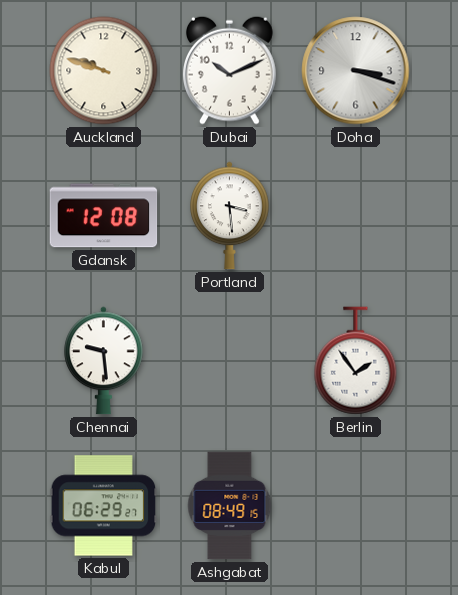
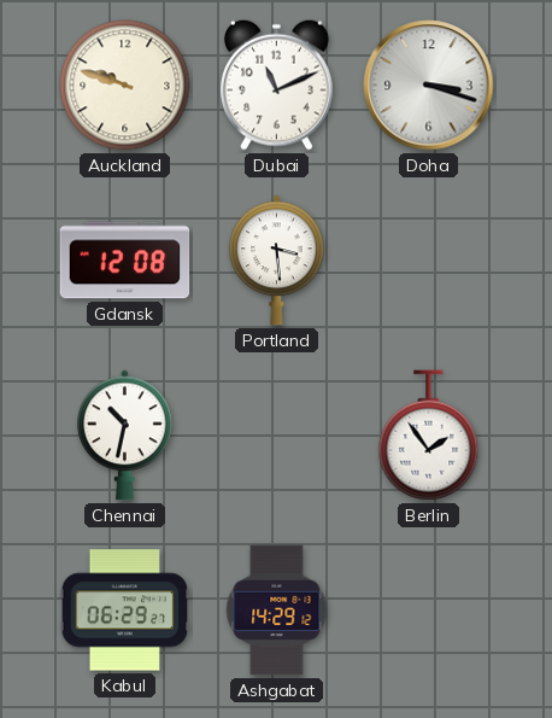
Dubai: 10:11 -> 11:11
Chennai: 9:29 -> 10:32
Ashgabat: 08:49 -> 14:29
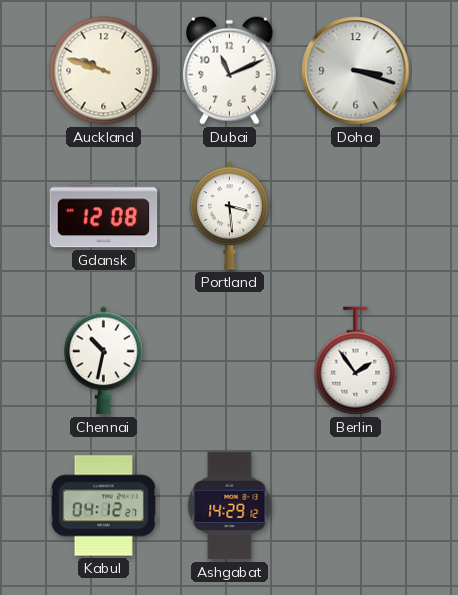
Kabul: 06:29 -> 04:12
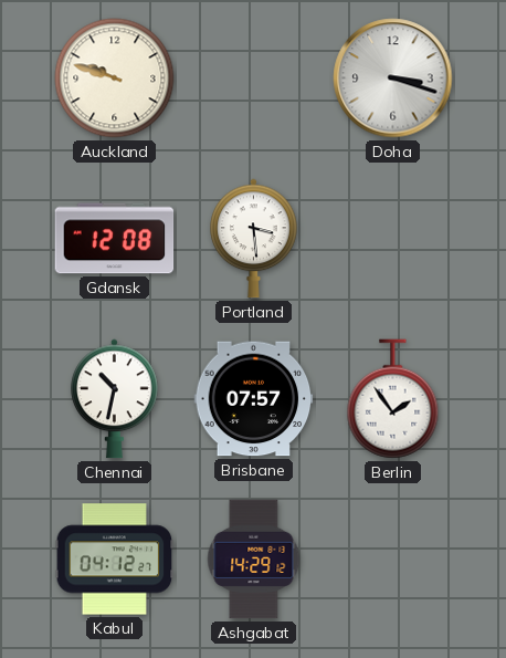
Dubai: 11:11 -> none
Brisbane: none -> 07:57
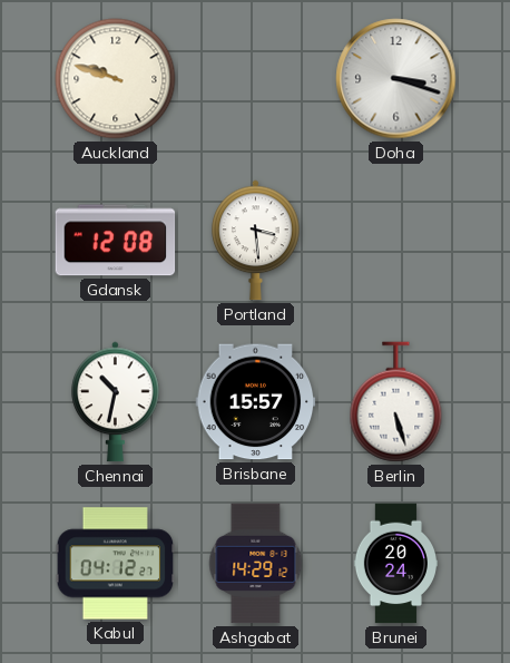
Brisbane: 07:57 -> 15:57
Berlin: 1:54 -> 5:27
Brunei: none -> 20:24
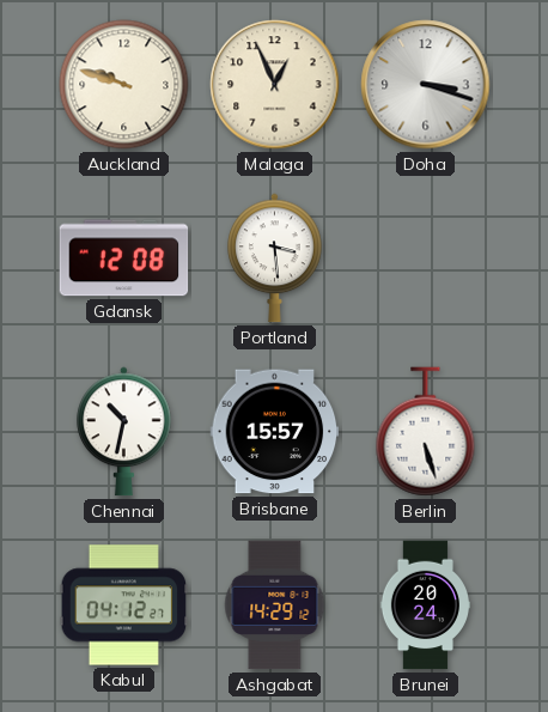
Malaga: none -> 12:56
